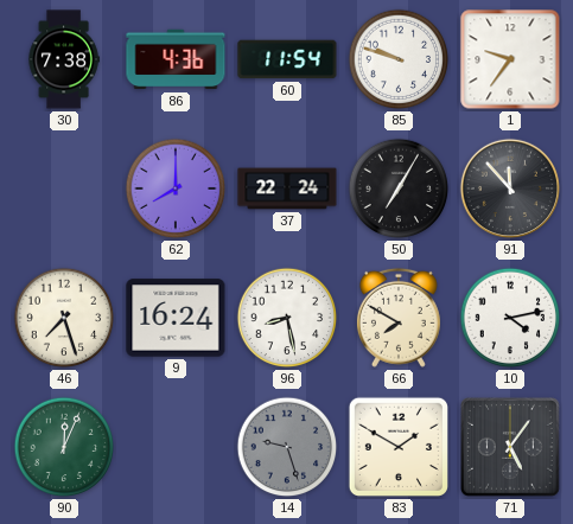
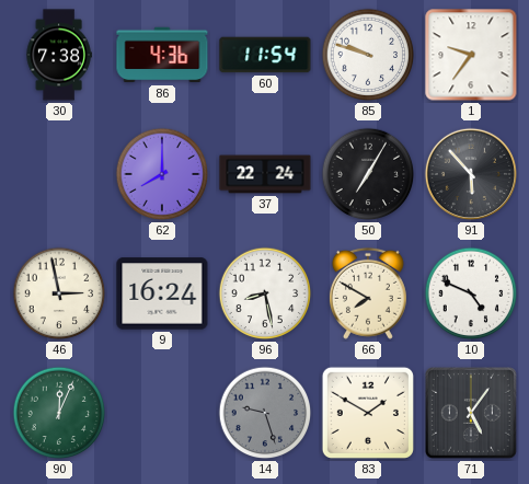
91: 11:53 -> 5:53
46: 7:27 -> 2:58
10: 4:13 -> 4:49
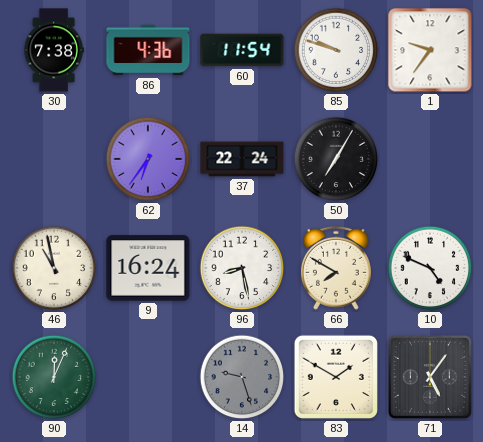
62: 8:00 -> 6:36
91: 5:53 -> none
46: 2:58 -> 10:58
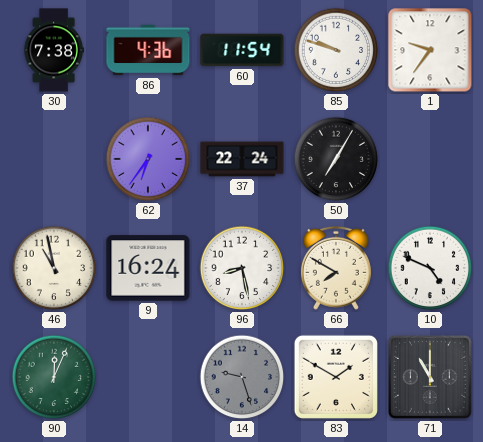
71: 5:06 -> 11:00
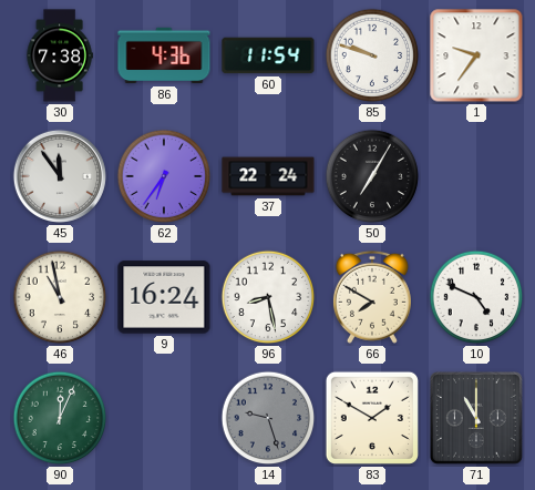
45: none -> 11:54
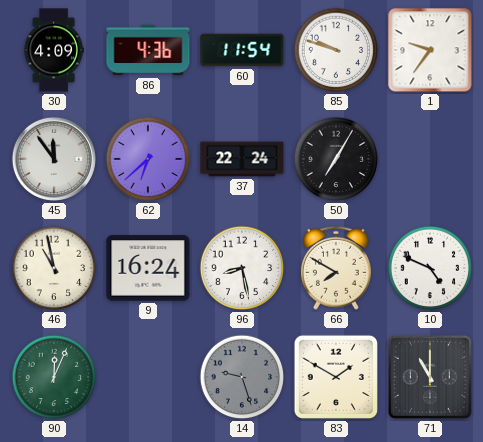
30: 7:38 -> 4:09
62: 6:36 -> 6:38
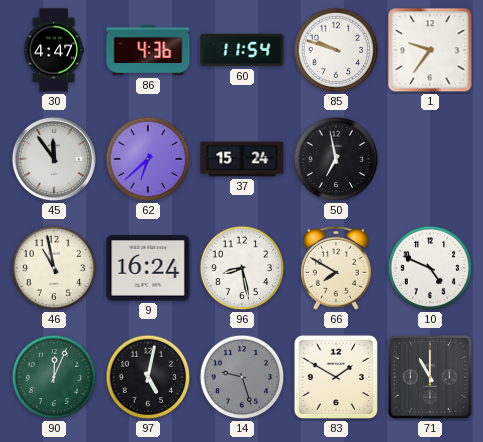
30: 4:09 -> 4:47
37: 22:24 -> 15:24
50: 7:05 -> 6:58
97: none -> 5:02
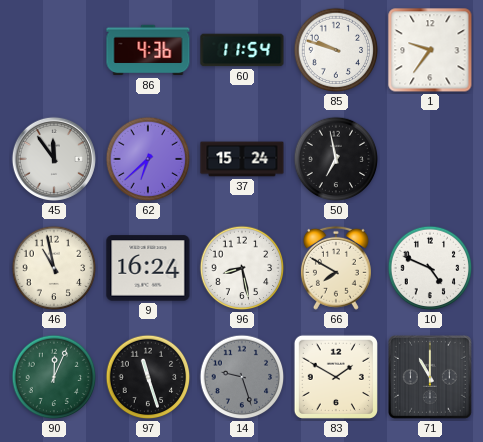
30: 4:47 -> none
97: 5:02 -> 11:27
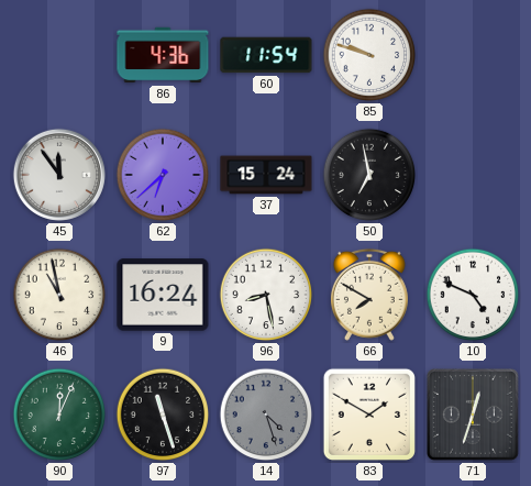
1: 9:36 -> none
14: 9:27 -> 4:27
71: 11:00 -> 12:33
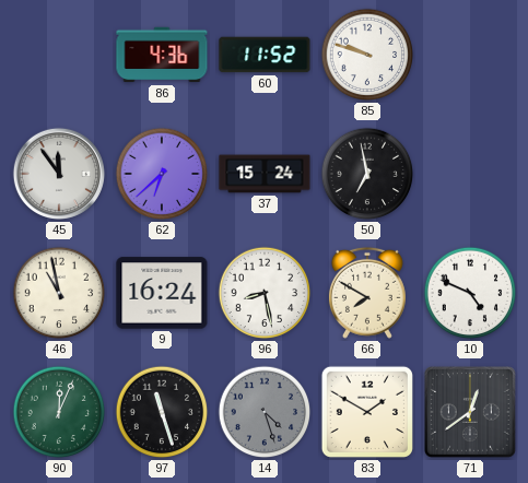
60: 11:54 -> 11:52
71: 12:33 -> 12:39
